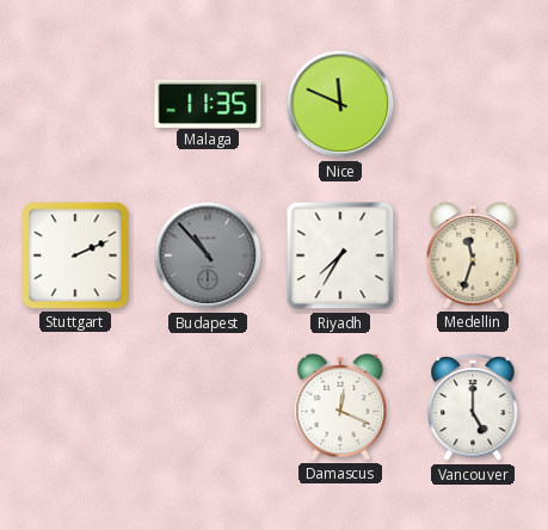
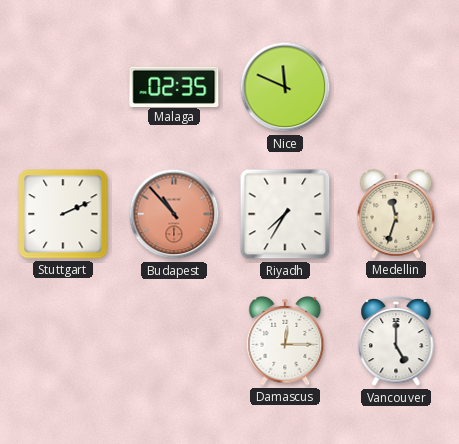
Malaga: 11:35 -> 02:35
Budapest dial: grey -> salmon
Damascus: 12:19 -> 12:15
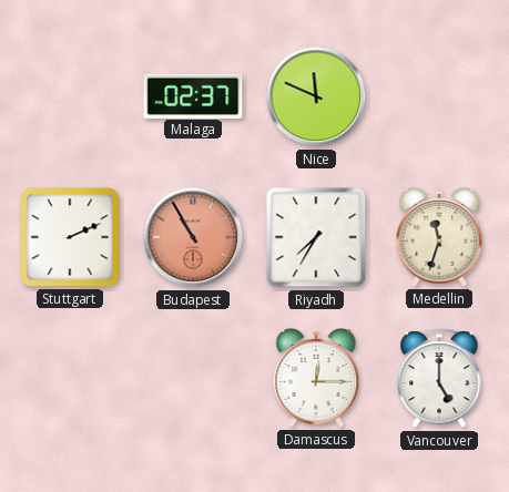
Malaga: 02:35 -> 02:37
Budapest: 10:53 -> 10:55
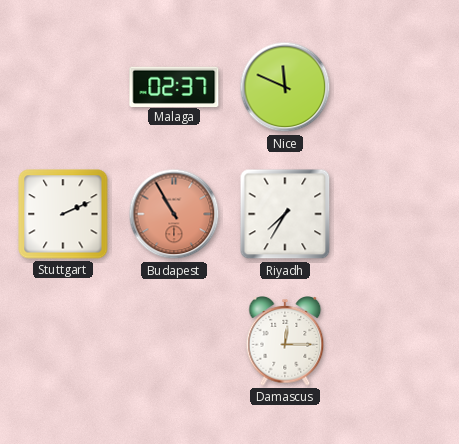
Medellin: 11:33 -> none
Vancouver: 5:00 -> none
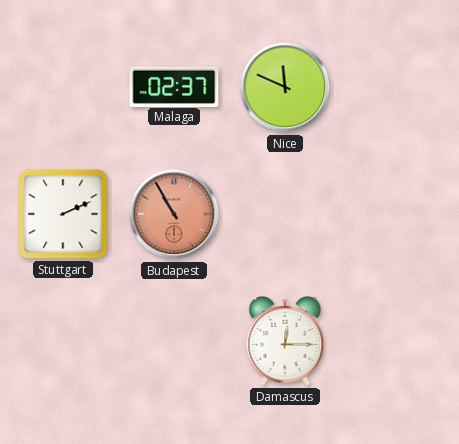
Riyadh: 7:35 -> none
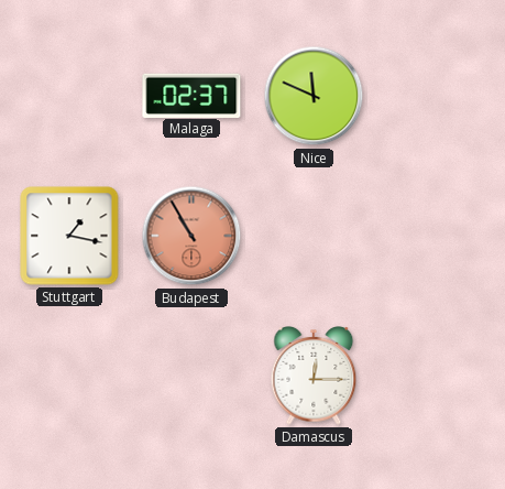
Stuttgart: 2:11 -> 1:17
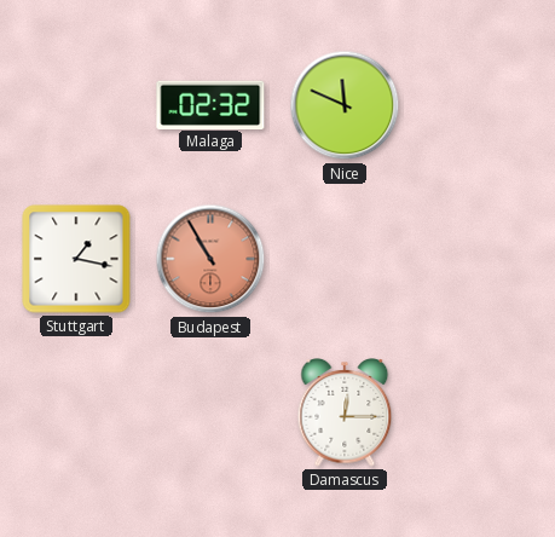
Malaga: 02:37 -> 02:32
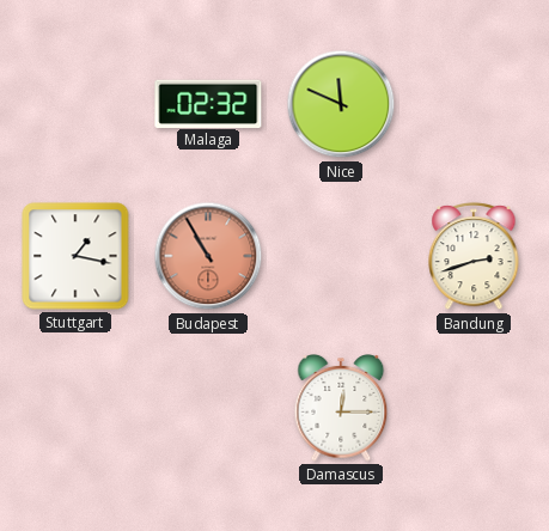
Bandung: none -> 2:42
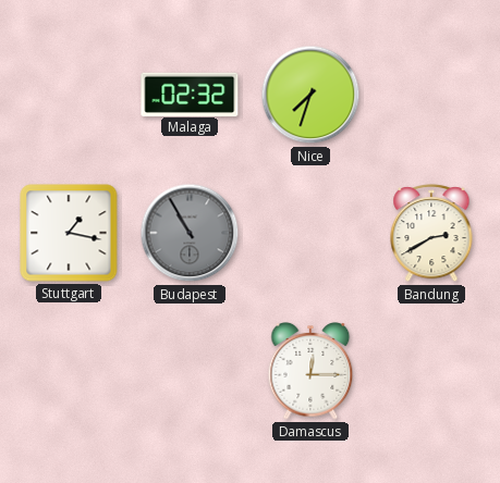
Nice: 11:49 -> 7:33
Budapest dial: salmon -> grey
Bandung: 2:42 -> 2:40
